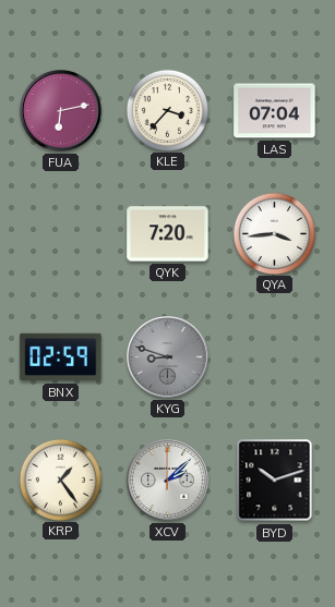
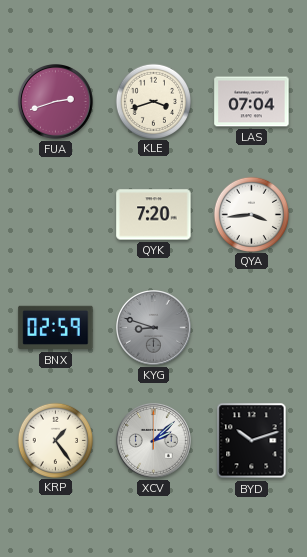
FUA: 6:13 -> 2:42
KLE: 3:37 -> 3:42
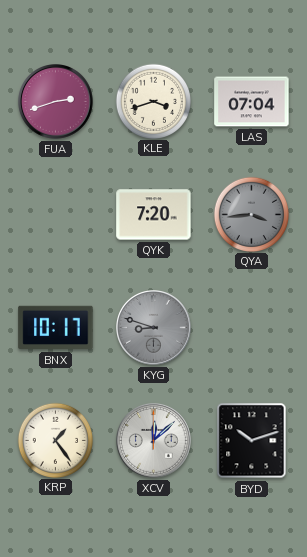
QYA dial: white -> grey
BNX: 02:59 -> 10:17
XCV: 2:08 -> 12:08
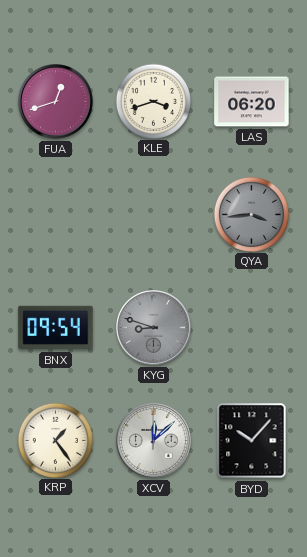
FUA: 2:42 -> 12:42
LAS: 07:04 -> 06:20
QYK: 7:20 -> none
BNX: 10:17 -> 09:54
BYD: 10:12 -> 10:07
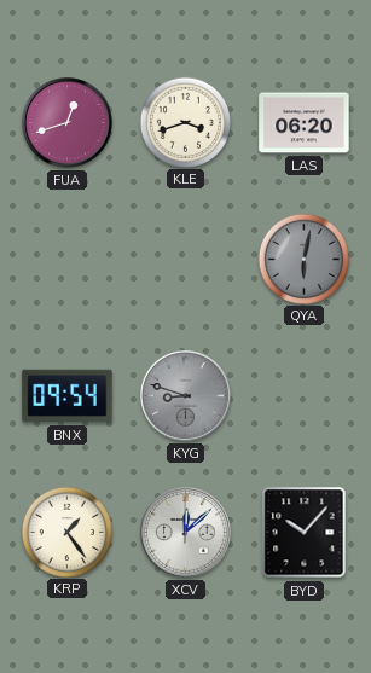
QYA: 3:44 -> 6:02
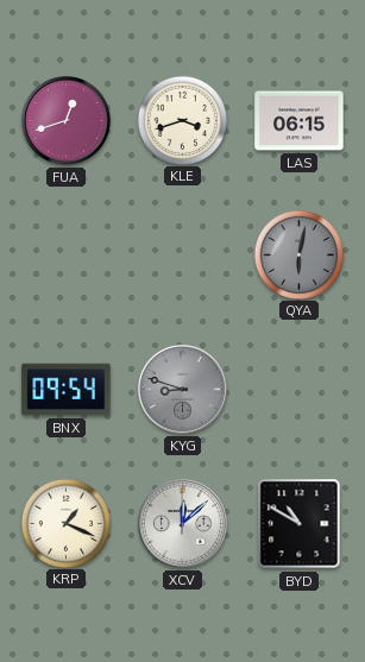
LAS: 06:20 -> 06:15
KRP: 1:24 -> 1:19
BYD: 10:07 -> 10:50
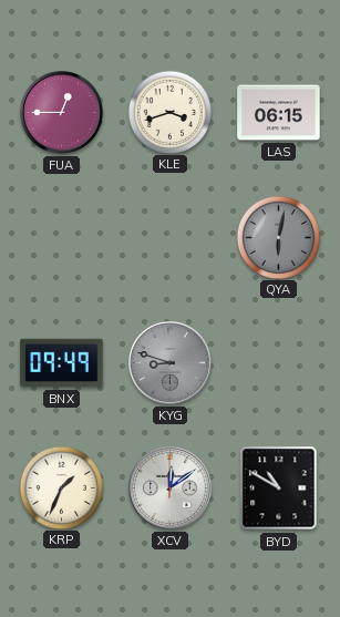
FUA: 12:42 -> 12:45
BNX: 09:54 -> 09:49
KRP: 1:19 -> 1:34
XCV: 12:08 -> 12:09
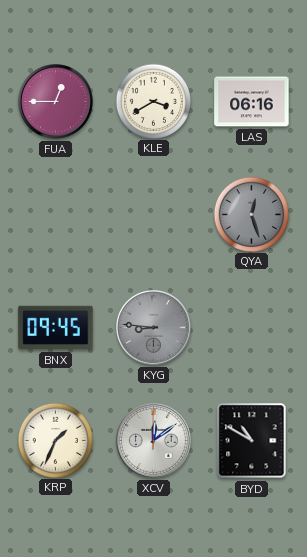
KLE: 3:42 -> 3:40
LAS: 06:15 -> 06:16
QYA: 6:02 -> 12:27
BNX: 09:49 -> 09:45
KYG: 8:48 -> 8:46
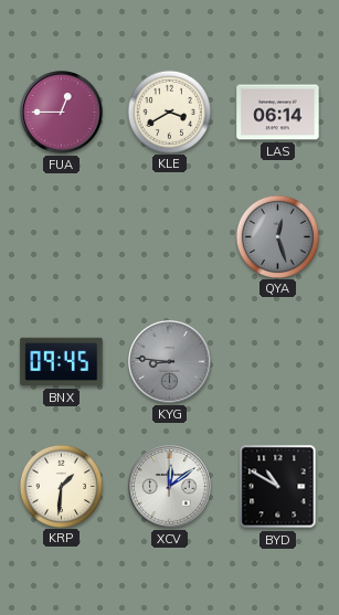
LAS: 06:16 -> 06:14
KRP: 1:34 -> 1:31
